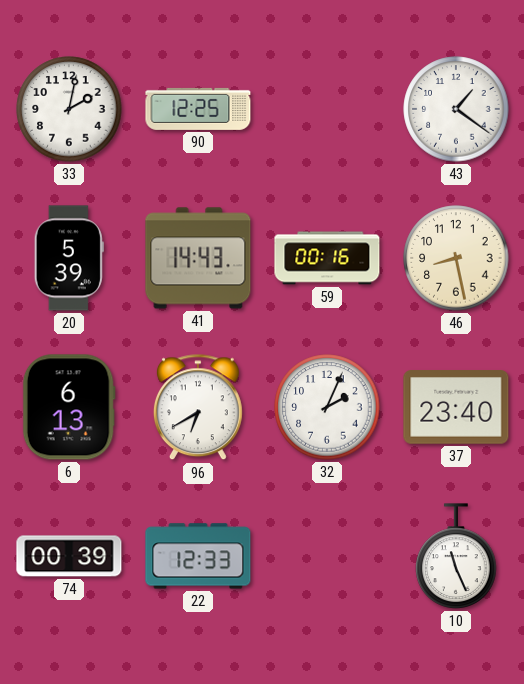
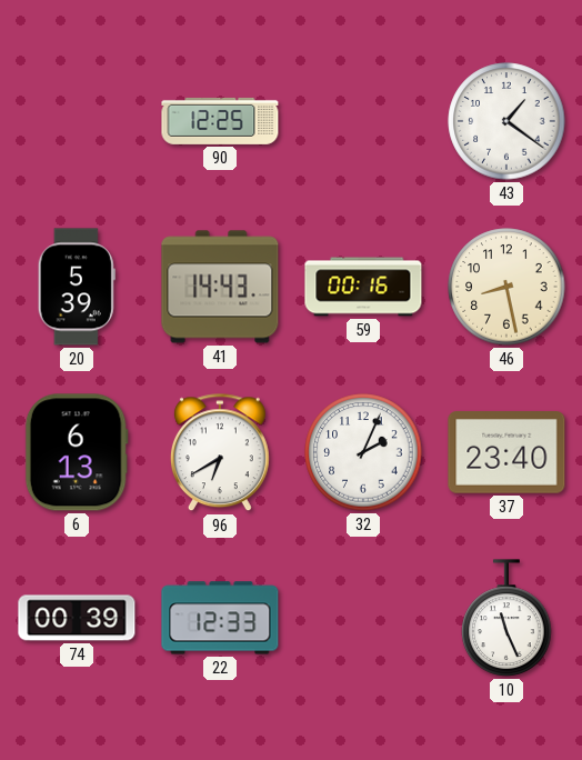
33: 2:02 -> none
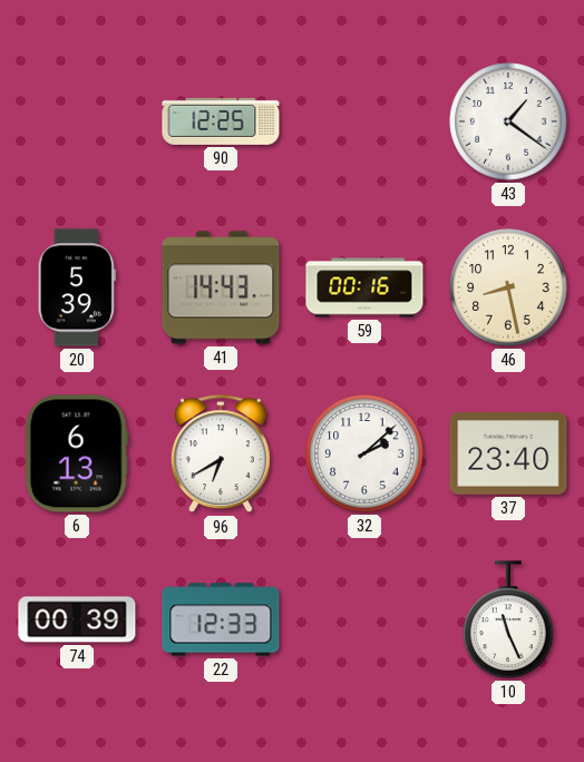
32: 2:04 -> 2:08
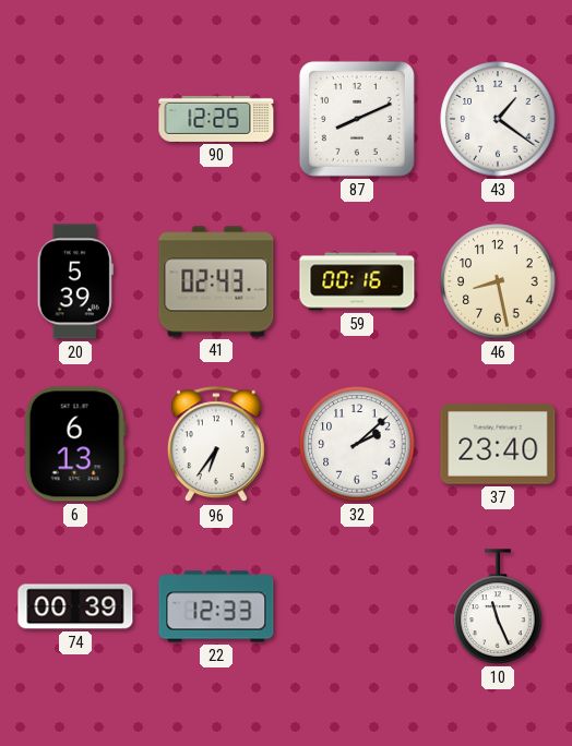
87: none -> 8:11
41: 14:43 -> 02:43
96: 6:40 -> 6:36
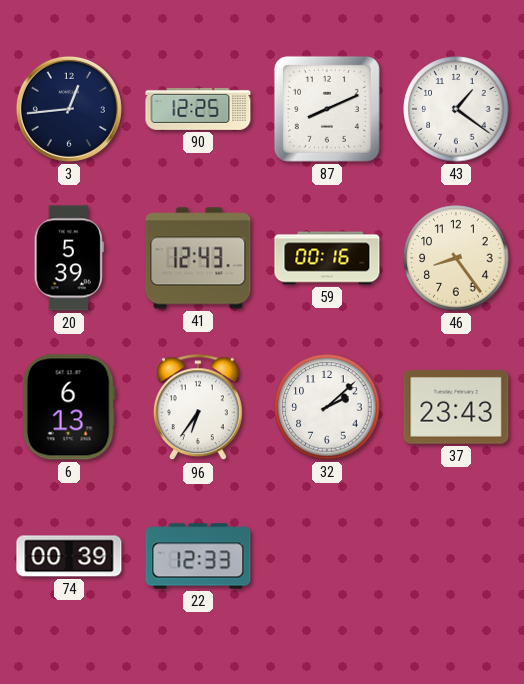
3: none -> 12:44
41: 02:43 -> 12:43
46: 8:28 -> 8:24
37: 23:40 -> 23:43
10: 11:26 -> none
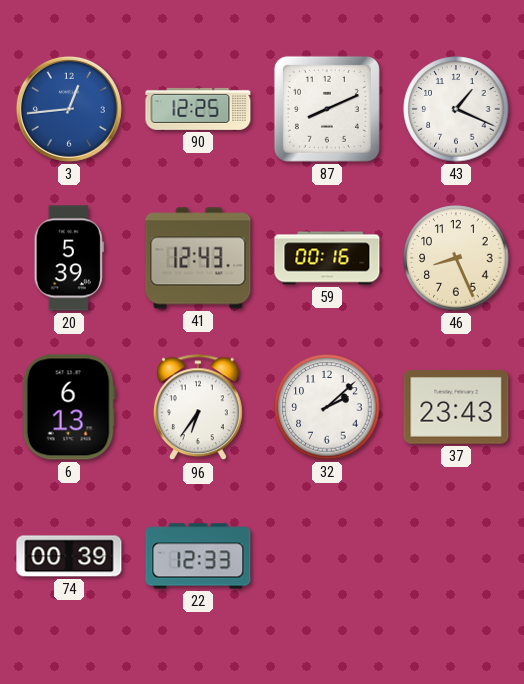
3 dial: navy -> blue
43: 1:21 -> 1:19
46: 8:24 -> 8:26
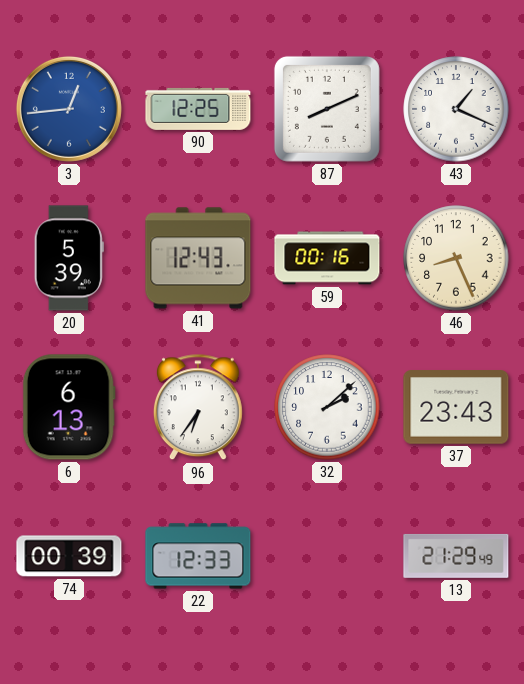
13: none -> 21:29
